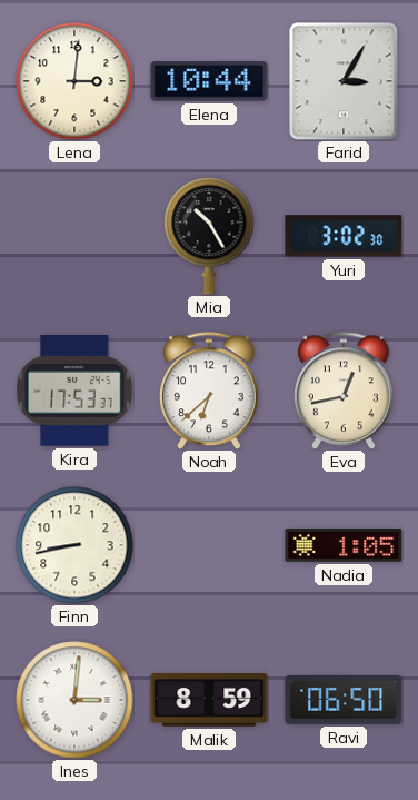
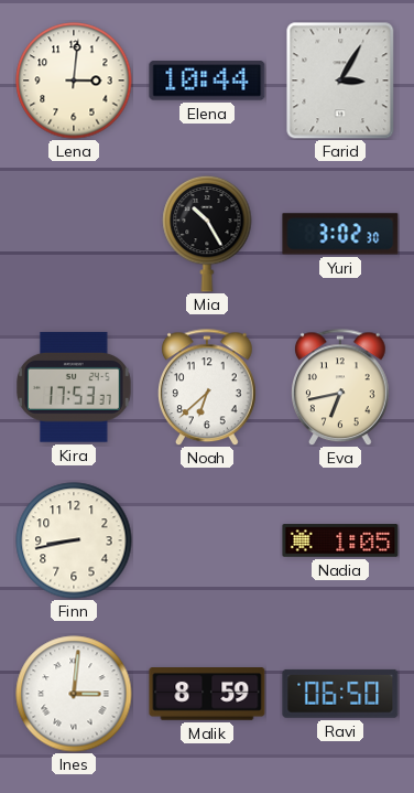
Eva: 12:43 -> 6:43
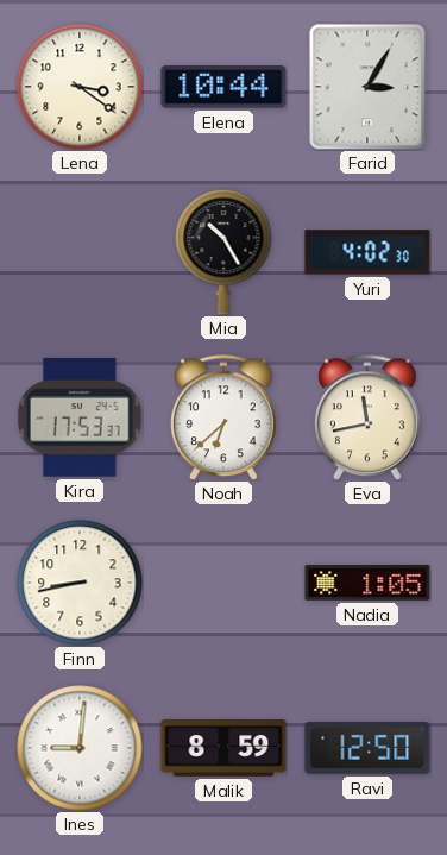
Lena: 3:01 -> 3:21
Yuri: 3:02 -> 4:02
Eva: 6:43 -> 11:43
Ines: 3:01 -> 9:01
Ravi: 06:50 -> 12:50
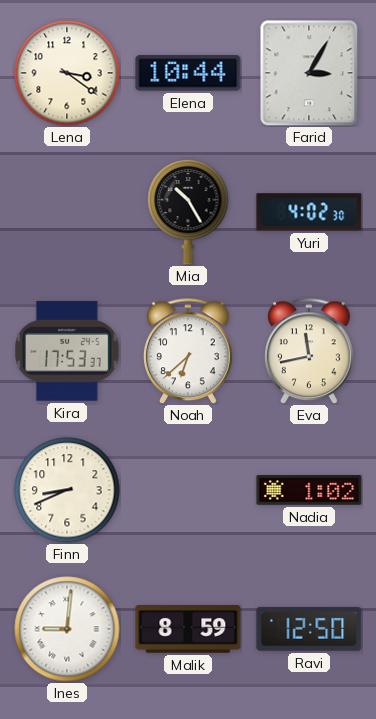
Finn: 8:43 -> 8:41
Nadia: 1:05 -> 1:02
